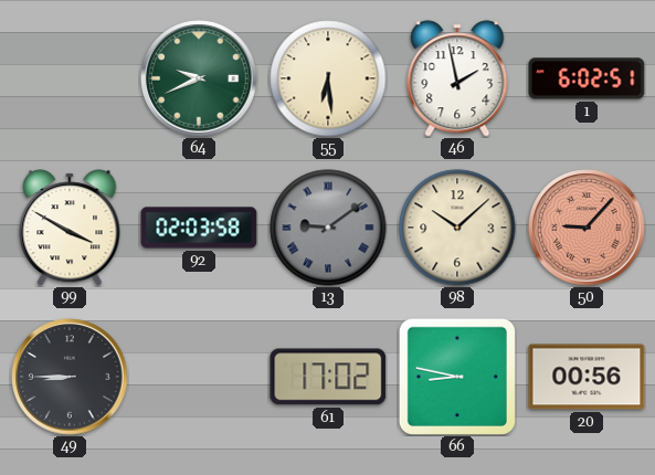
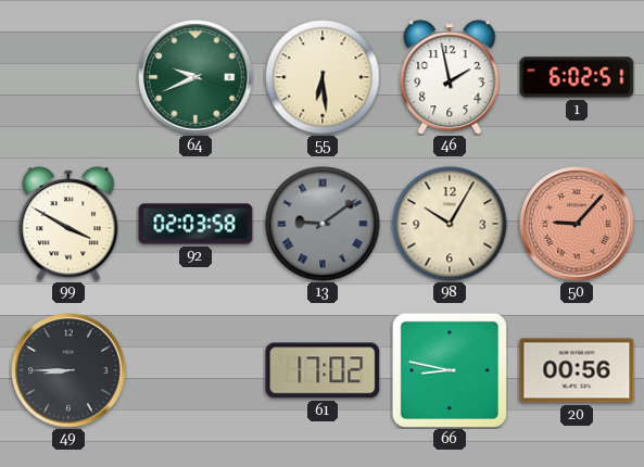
98: 10:08 -> 10:05
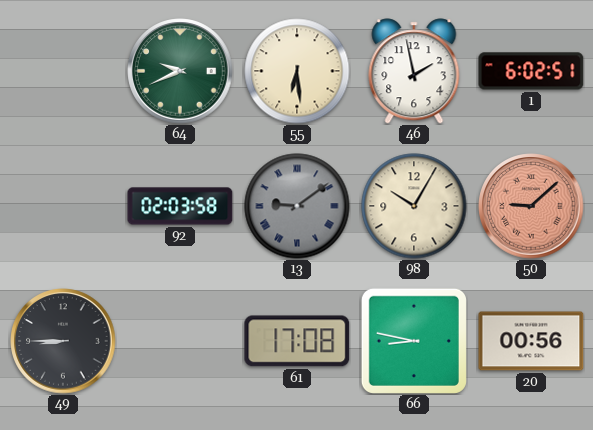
99: 3:50 -> none
50: 9:07 -> 9:08
61: 17:02 -> 17:08
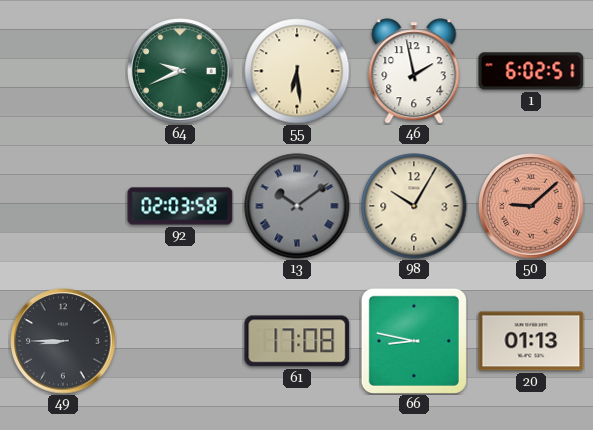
13: 9:09 -> 10:09
20: 00:56 -> 01:13
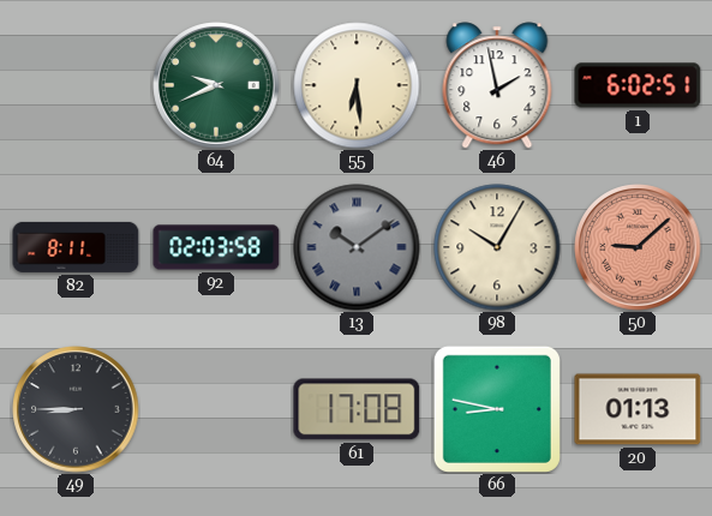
82: none -> 8:11
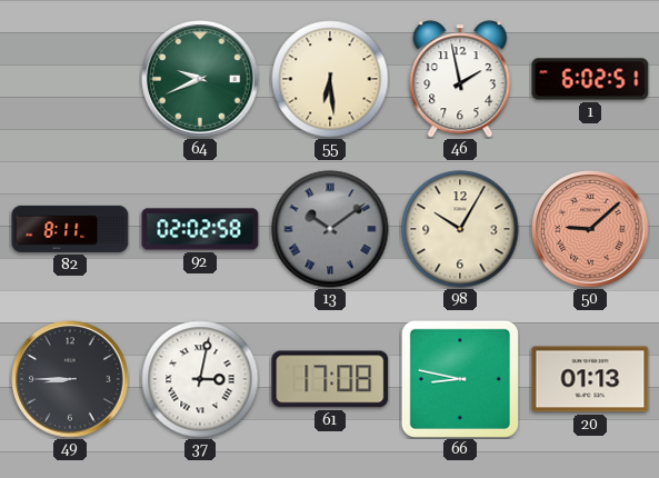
92: 02:03 -> 02:02
37: none -> 3:02
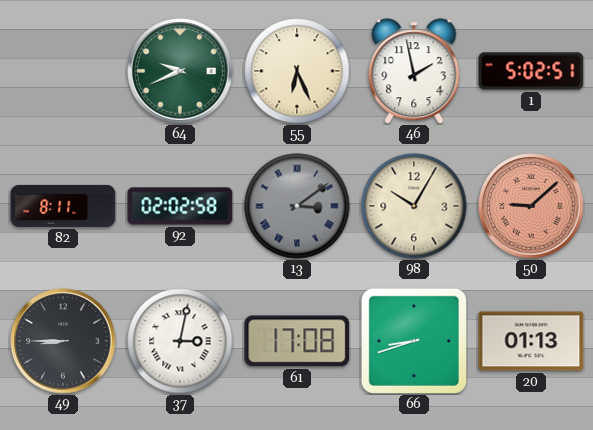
55: 6:29 -> 6:26
1: 6:02 -> 5:02
13: 10:09 -> 3:09
66: 8:47 -> 8:42
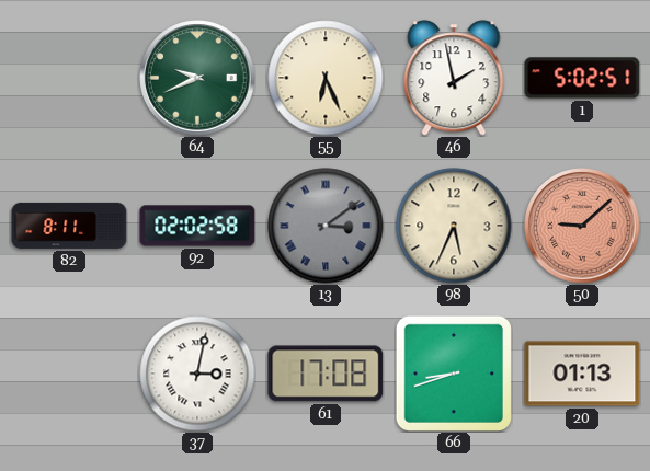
98: 10:05 -> 5:34
49: 8:45 -> none
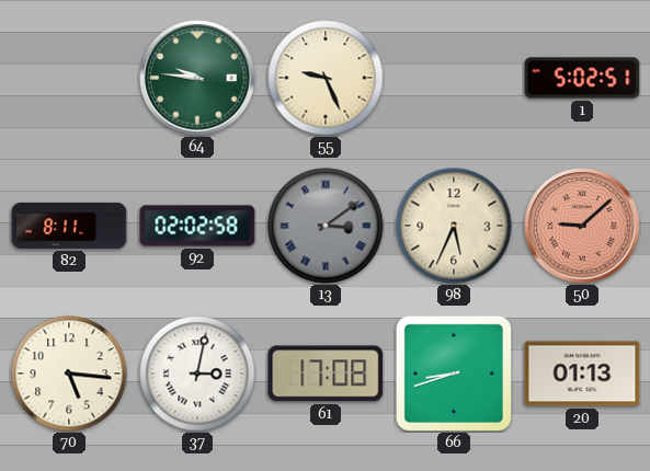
64: 9:41 -> 9:46
55: 6:26 -> 9:26
46: 1:58 -> none
70: none -> 5:16
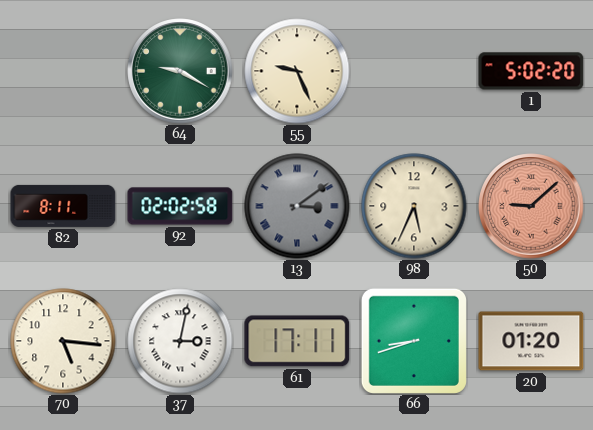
64: 9:46 -> 9:20
1: 5:02:51 -> 5:02:20
61: 17:08 -> 17:11
20: 01:13 -> 01:20
